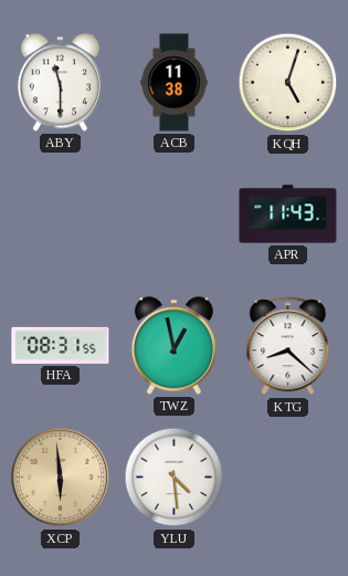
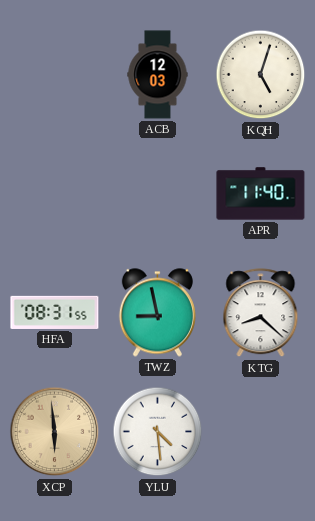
ABY: 11:30 -> none
ACB: 11:38 -> 12:03
APR: 11:43 -> 11:40
TWZ: 12:58 -> 8:58
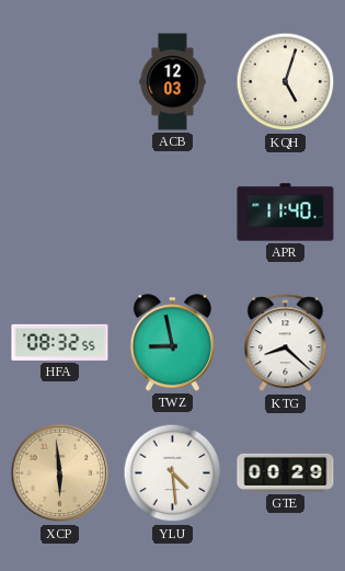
HFA: 08:31 -> 08:32
GTE: none -> 00:29
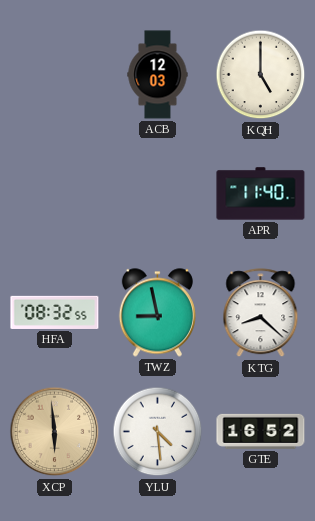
KQH: 5:03 -> 5:00
GTE: 00:29 -> 16:52
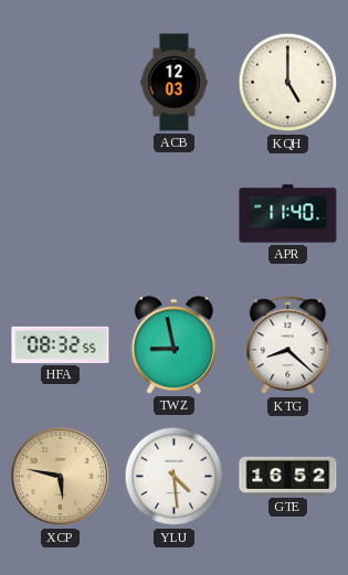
XCP: 5:59 -> 5:47
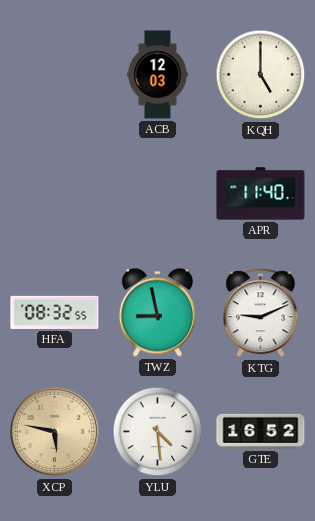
KTG: 8:22 -> 9:11
